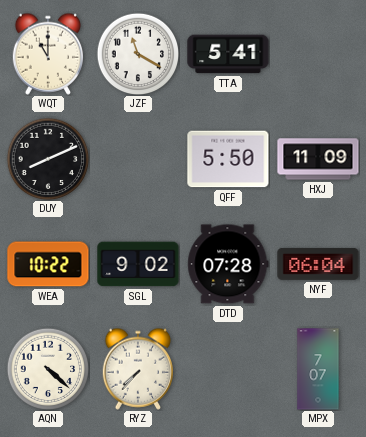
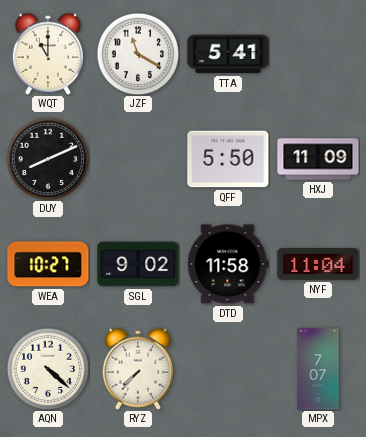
WEA: 10:22 -> 10:27
DTD: 07:28 -> 11:58
NYF: 06:04 -> 11:04
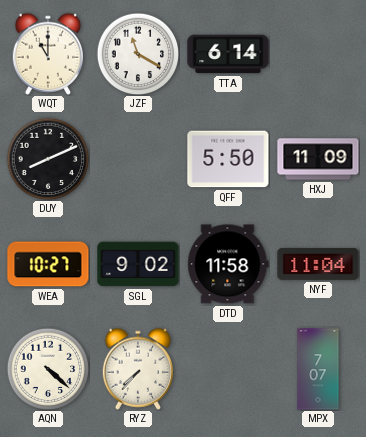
TTA: 5:41 -> 6:14
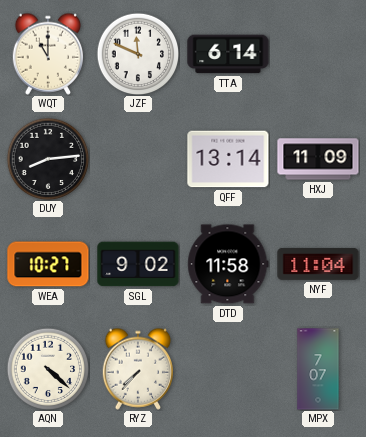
JZF: 11:20 -> 11:49
DUY: 8:11 -> 8:14
QFF: 5:50 -> 13:14
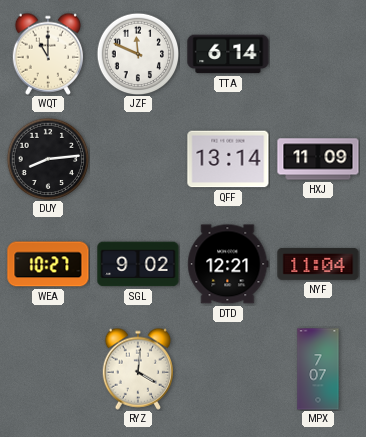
DTD: 11:58 -> 12:21
AQN: 4:22 -> none
RYZ: 7:37 -> 4:01
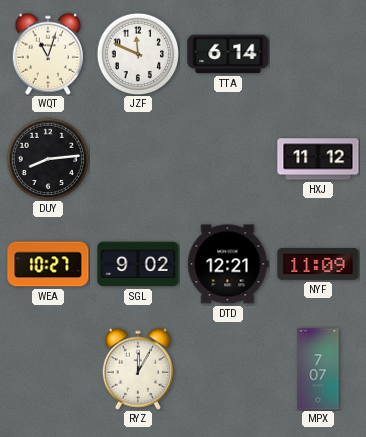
WQT: 11:00 -> 11:03
QFF: 13:14 -> none
HXJ: 11:09 -> 11:12
NYF: 11:04 -> 11:09
RYZ: 4:01 -> 12:05
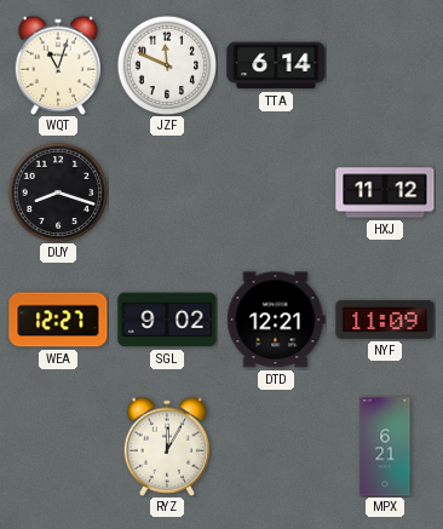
DUY: 8:14 -> 8:18
WEA: 10:27 -> 12:27
MPX: 7:07 -> 6:21
